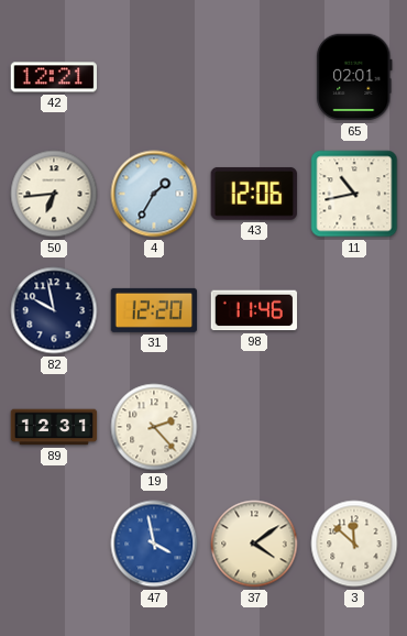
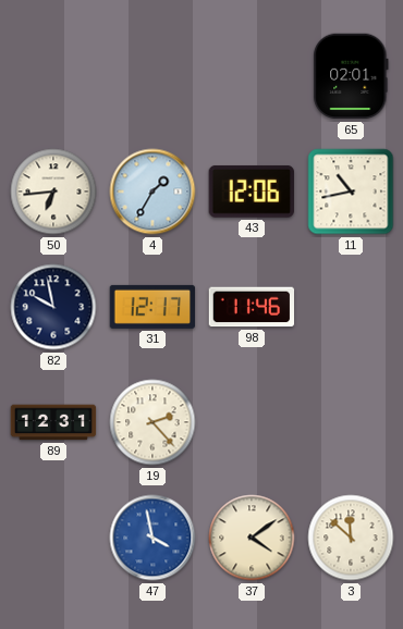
42: 12:21 -> none
31: 12:20 -> 12:17
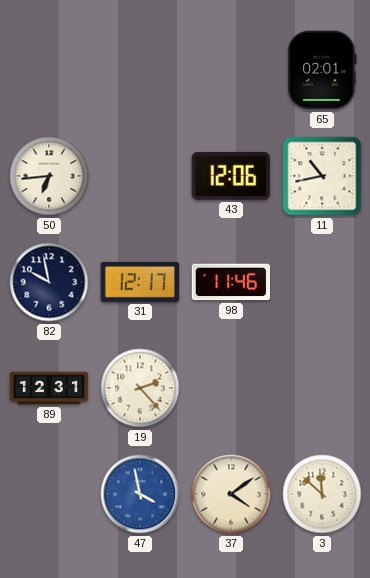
4: 1:35 -> none
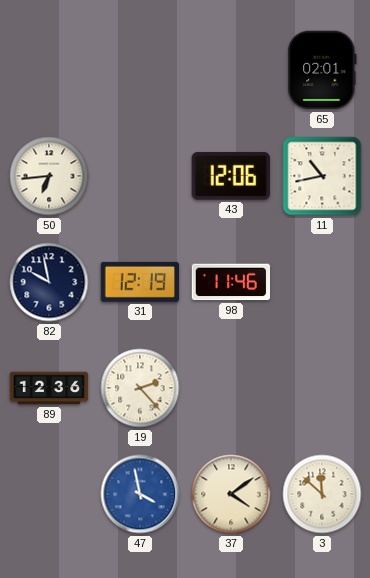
31: 12:17 -> 12:19
89: 12:31 -> 12:36
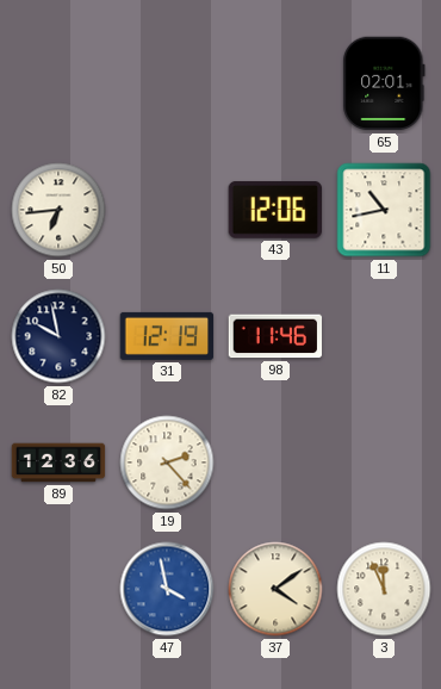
3: 11:52 -> 11:56
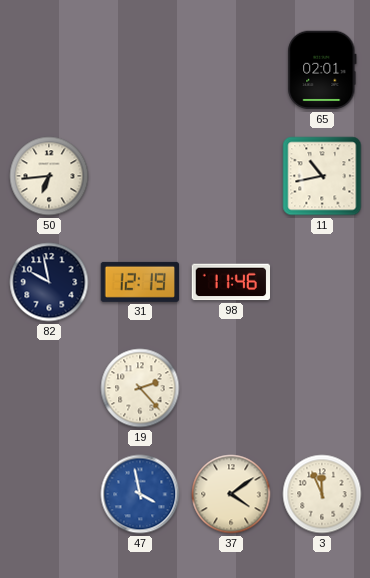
43: 12:06 -> none
89: 12:36 -> none
